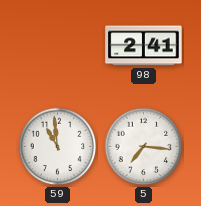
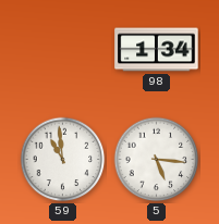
98: 2:41 -> 1:34
5: 7:16 -> 5:16
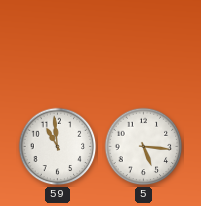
98: 1:34 -> none
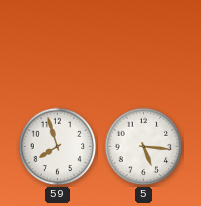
59: 10:59 -> 7:57
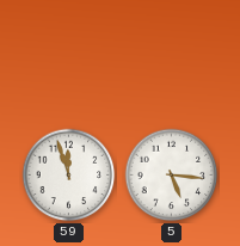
59: 7:57 -> 11:57
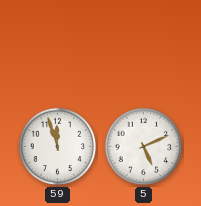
5: 5:16 -> 5:11
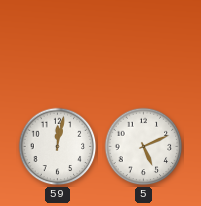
59: 11:57 -> 12:02
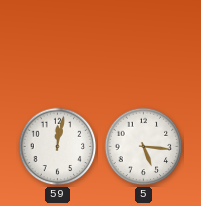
5: 5:11 -> 5:16
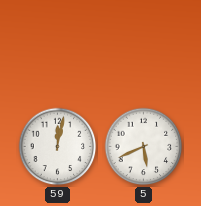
5: 5:16 -> 5:41
